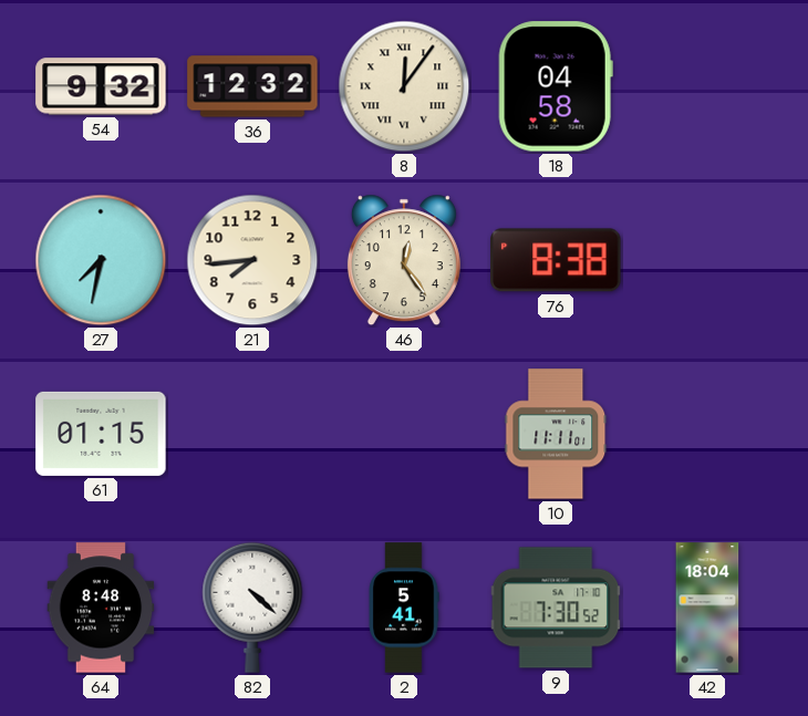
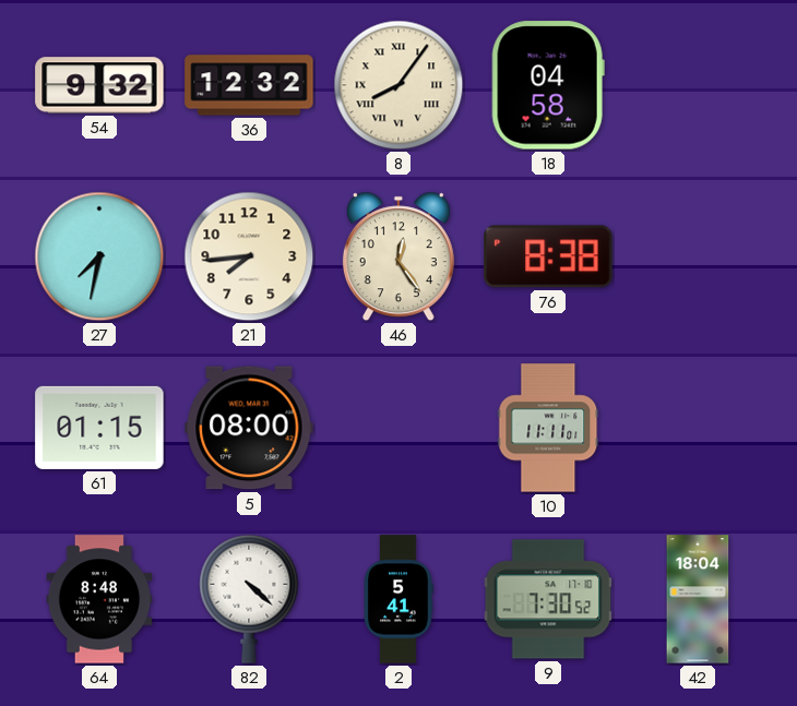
8: 12:06 -> 8:06
5: none -> 08:00
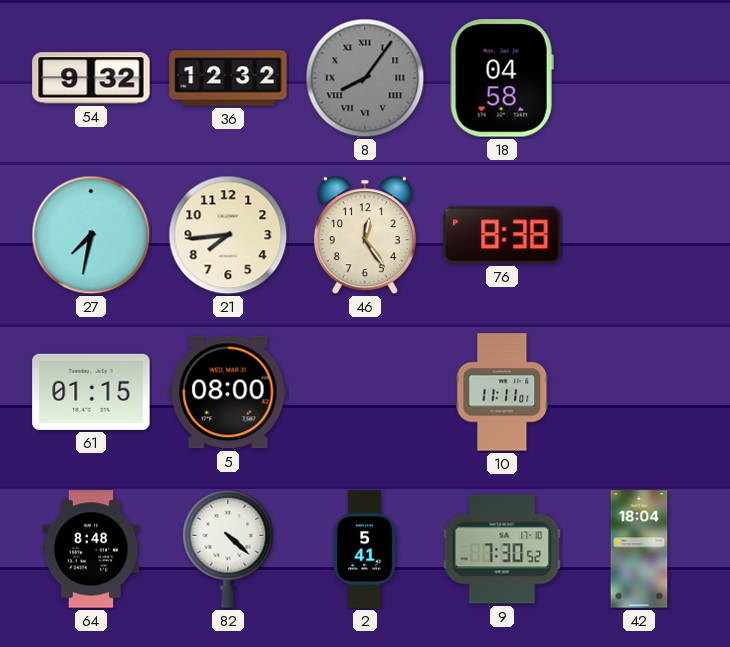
8 dial: cream -> grey
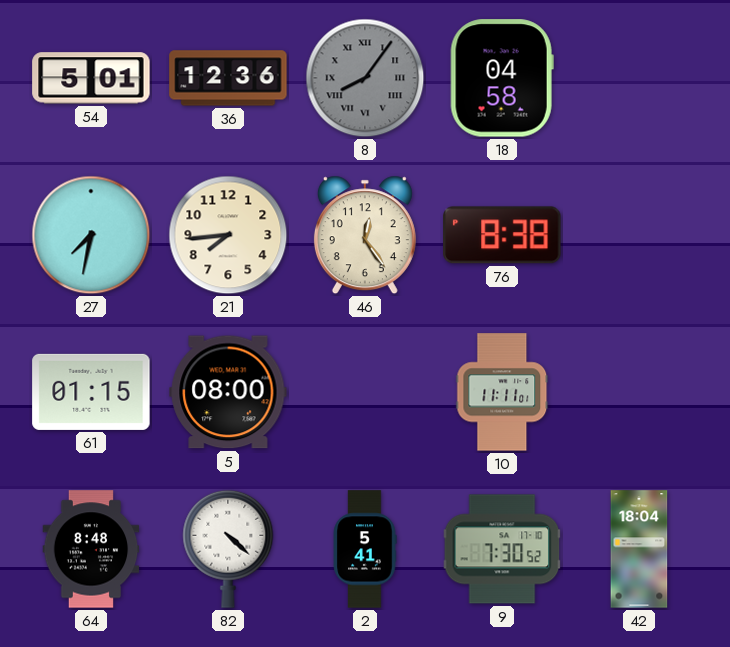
54: 9:32 -> 5:01
36: 12:32 -> 12:36
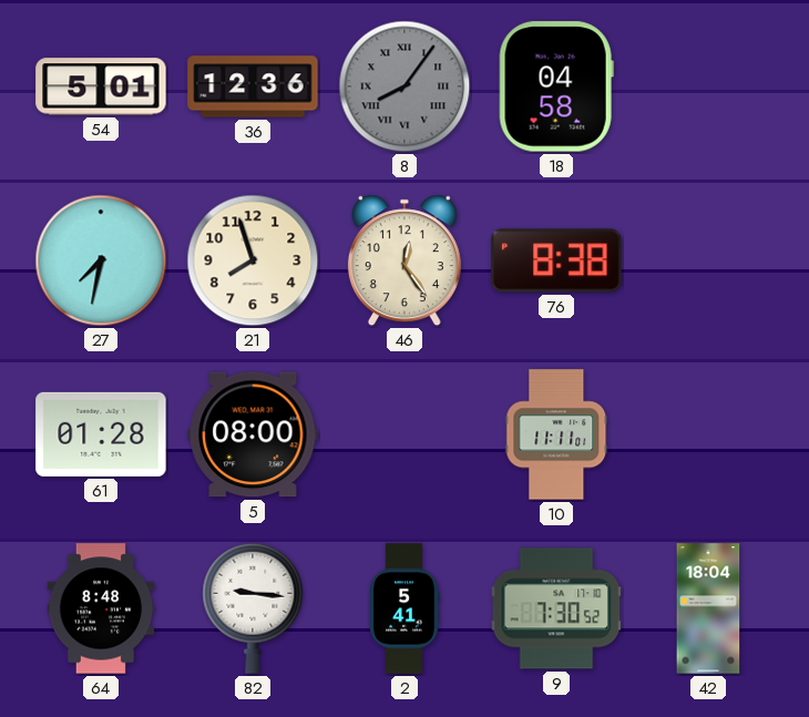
21: 7:44 -> 7:57
61: 01:15 -> 01:28
82: 4:22 -> 9:16
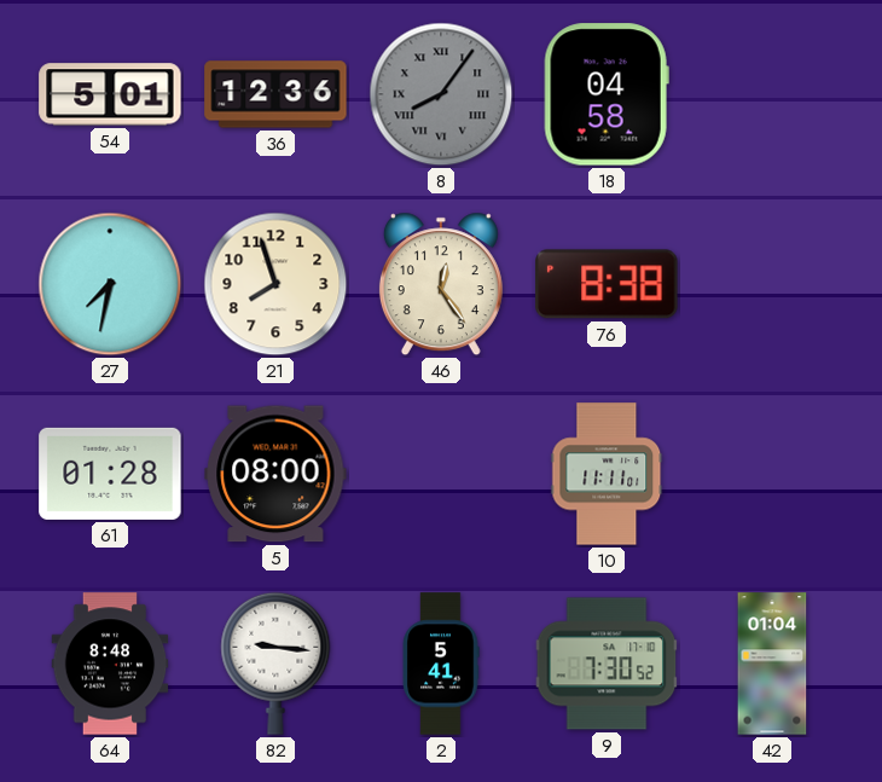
42: 18:04 -> 01:04
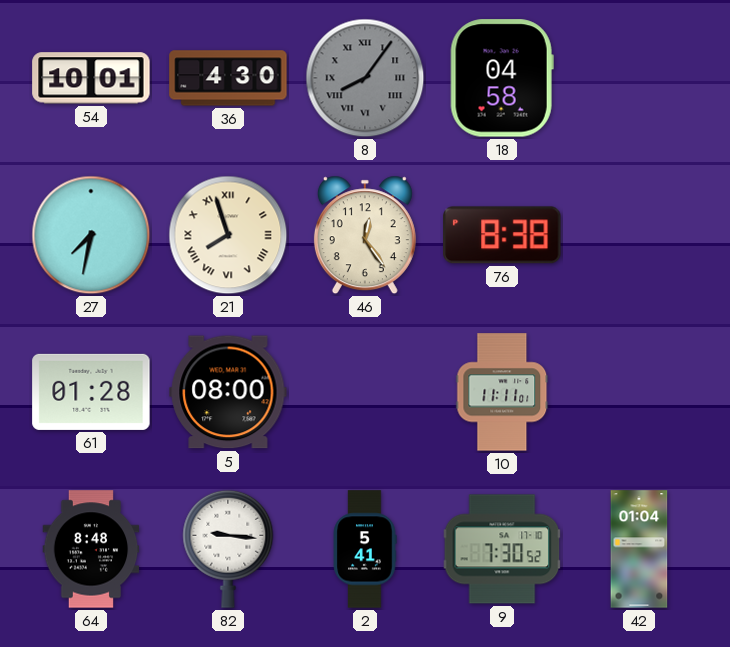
54: 5:01 -> 10:01
36: 12:36 -> 4:30
21 numerals: Arabic -> Roman
